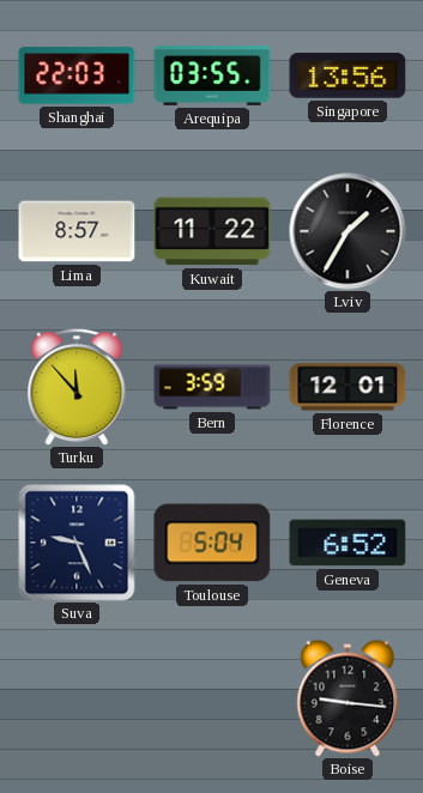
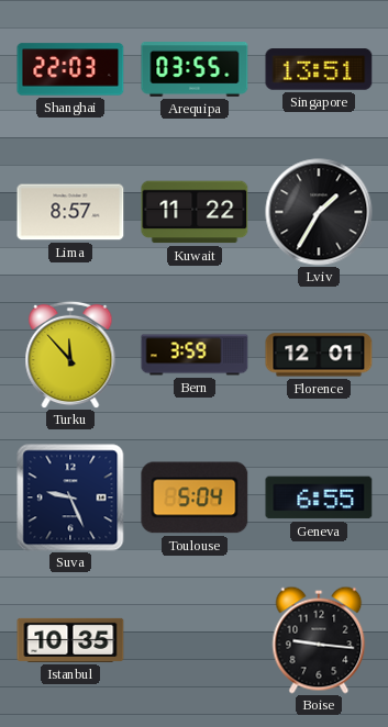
Singapore: 13:56 -> 13:51
Geneva: 6:52 -> 6:55
Istanbul: none -> 10:35
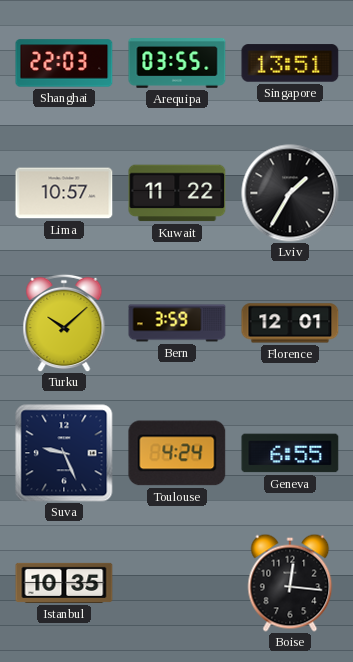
Lima: 8:57 -> 10:57
Turku: 11:53 -> 10:08
Toulouse: 5:04 -> 4:24
Boise: 9:16 -> 12:16
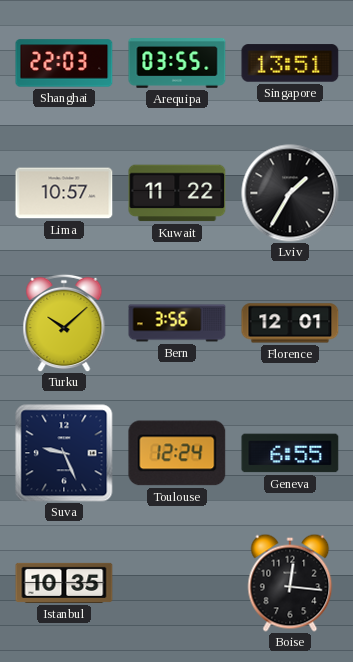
Bern: 3:59 -> 3:56
Toulouse: 4:24 -> 12:24
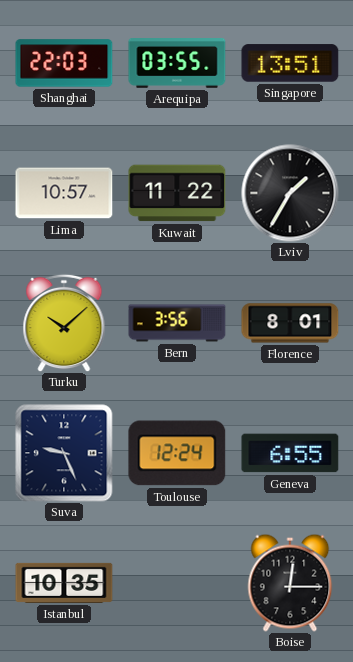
Florence: 12:01 -> 8:01
Boise: 12:16 -> 12:15
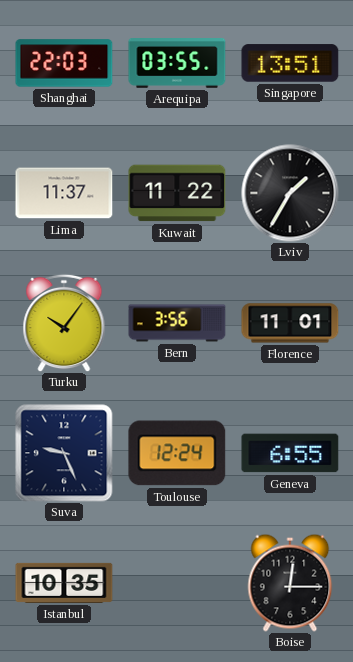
Lima: 10:57 -> 11:37
Turku: 10:08 -> 10:06
Florence: 8:01 -> 11:01
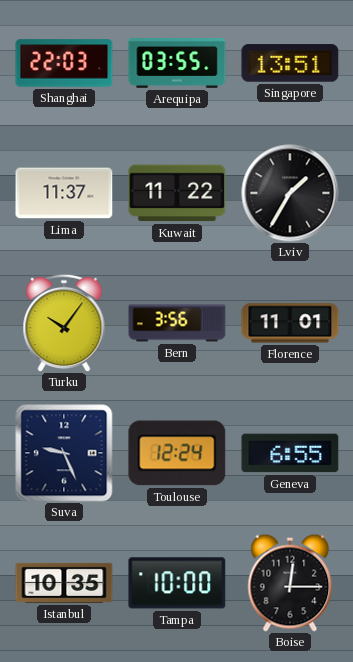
Tampa: none -> 10:00
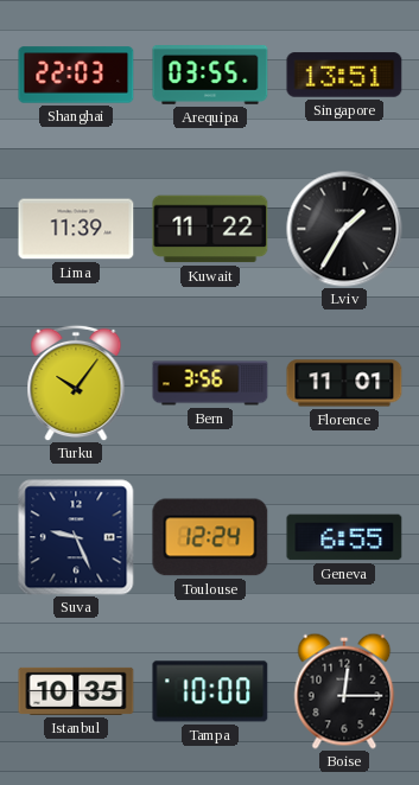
Lima: 11:37 -> 11:39
